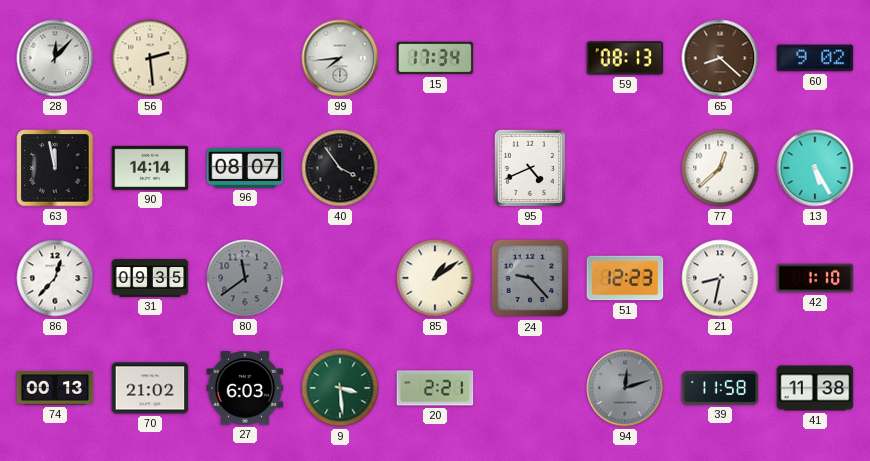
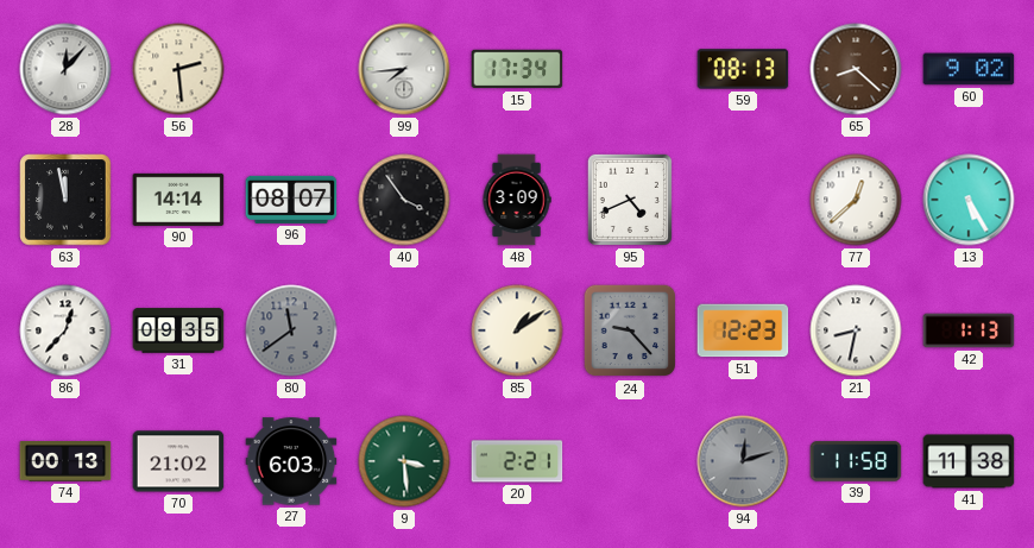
48: none -> 3:09
42: 1:10 -> 1:13
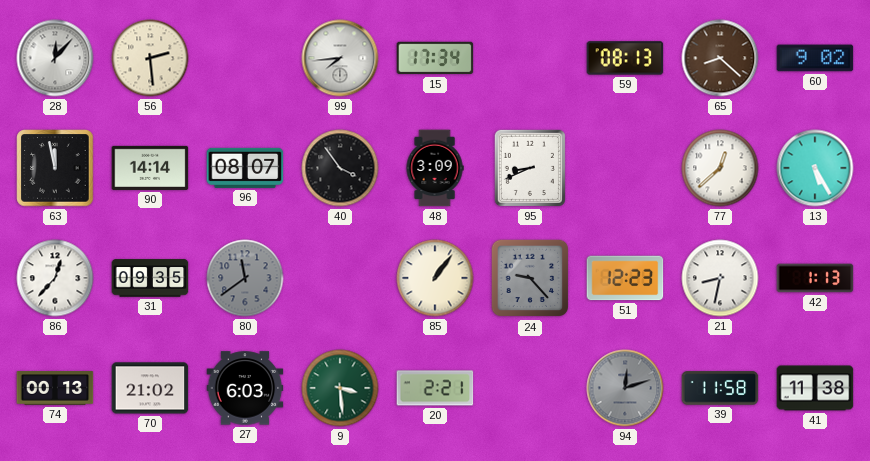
95: 4:41 -> 8:41
85: 1:09 -> 1:06
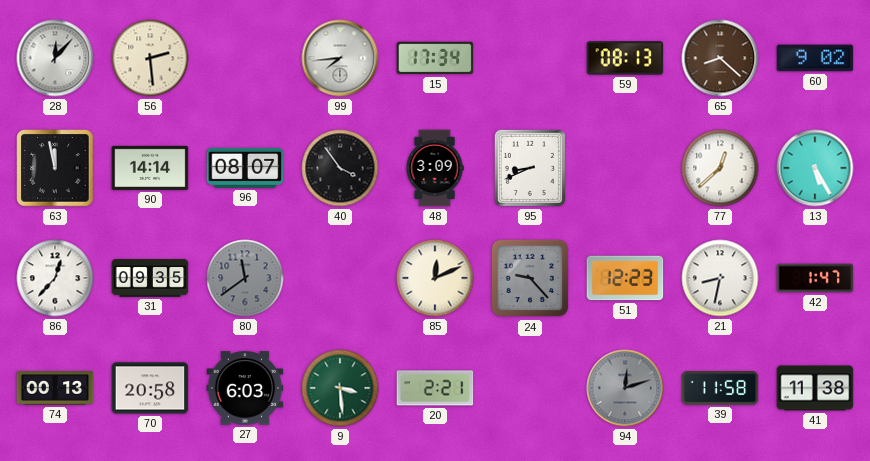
85: 1:06 -> 12:11
42: 1:13 -> 1:47
70: 21:02 -> 20:58
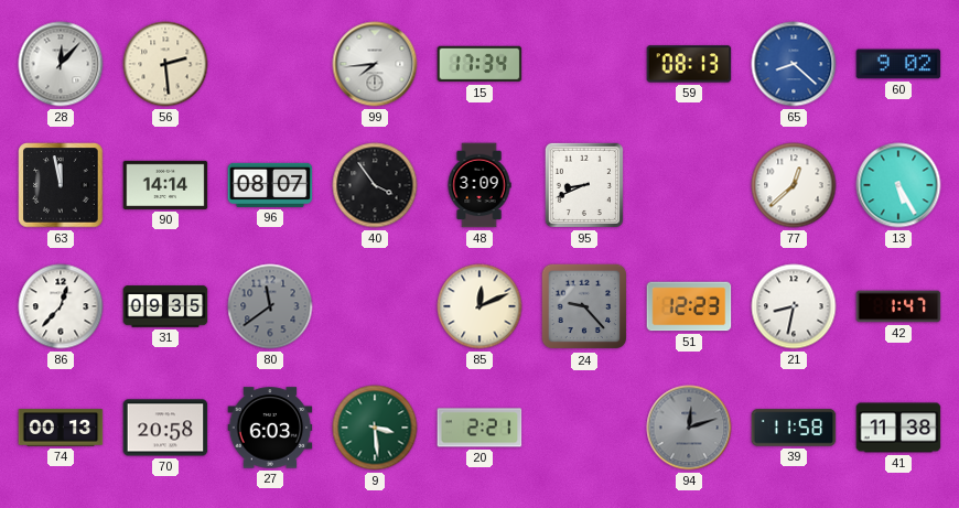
65 dial: brown -> blue
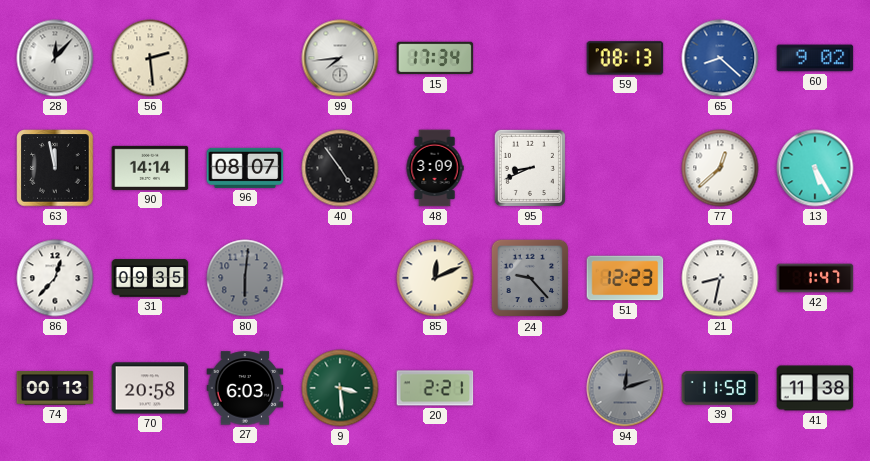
40: 3:54 -> 4:54
80: 11:39 -> 6:01
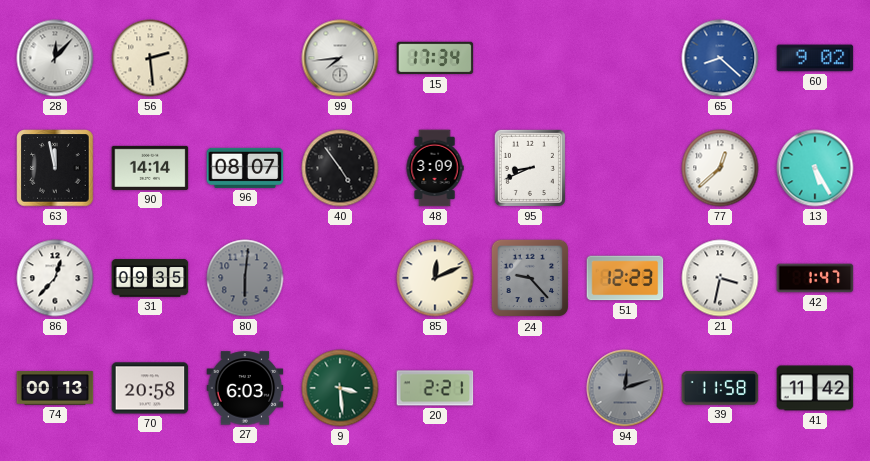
59: 08:13 -> none
21: 8:32 -> 3:32
41: 11:38 -> 11:42
